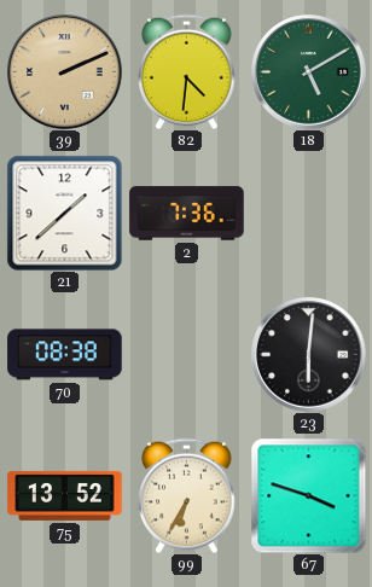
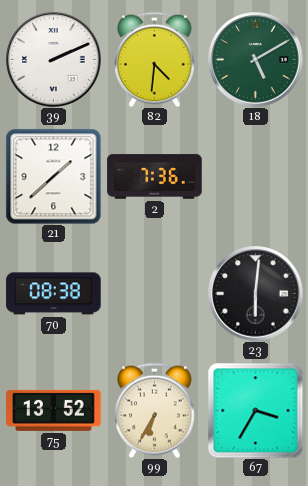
39 dial: champagne -> white
67: 3:48 -> 3:35
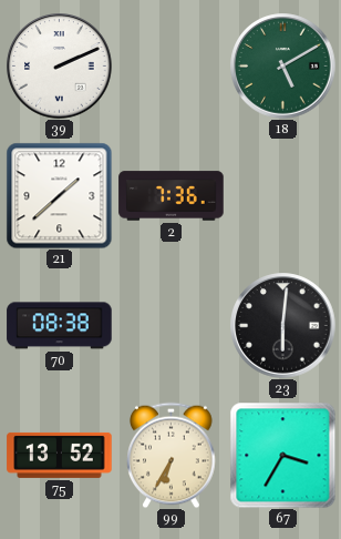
82: 4:31 -> none
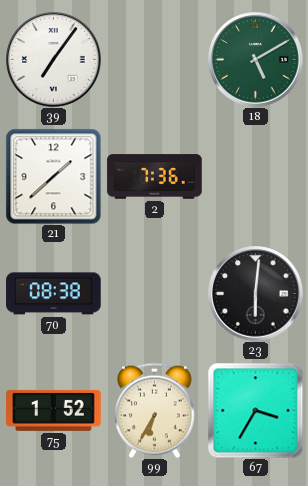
39: 2:11 -> 7:06
75: 13:52 -> 1:52
